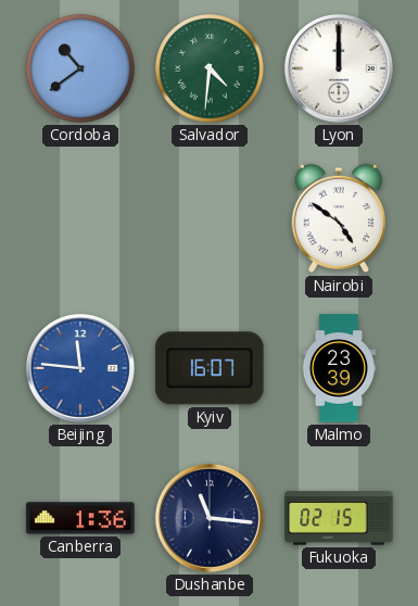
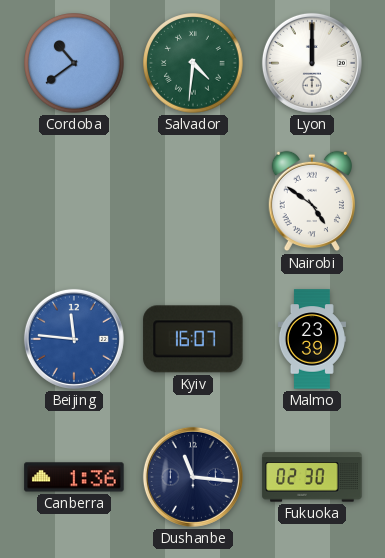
Fukuoka: 02:15 -> 02:30
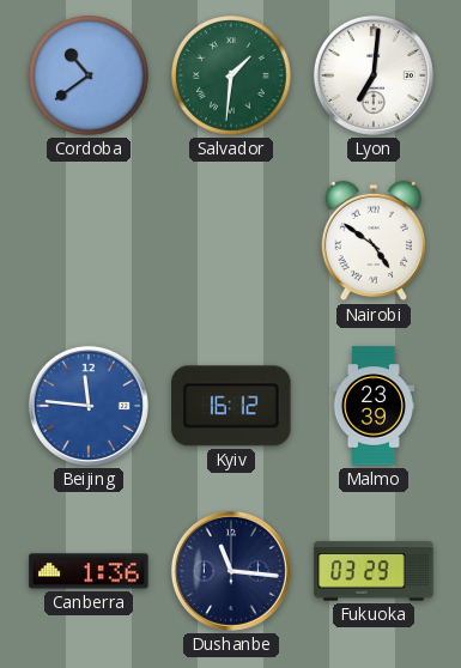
Salvador: 4:31 -> 1:31
Lyon: 12:00 -> 7:01
Kyiv: 16:07 -> 16:12
Fukuoka: 02:30 -> 03:29
